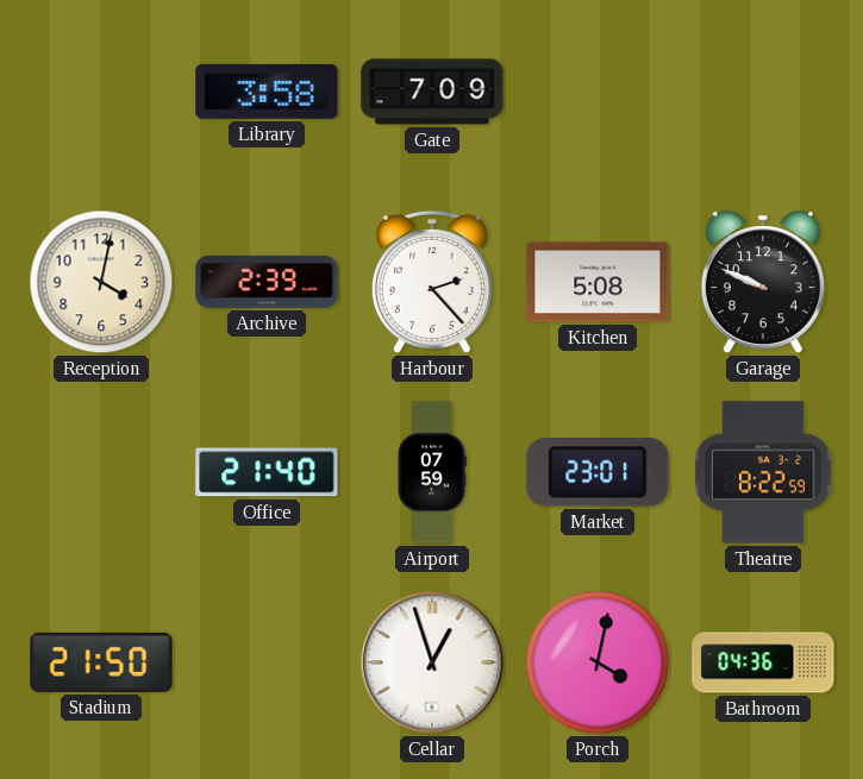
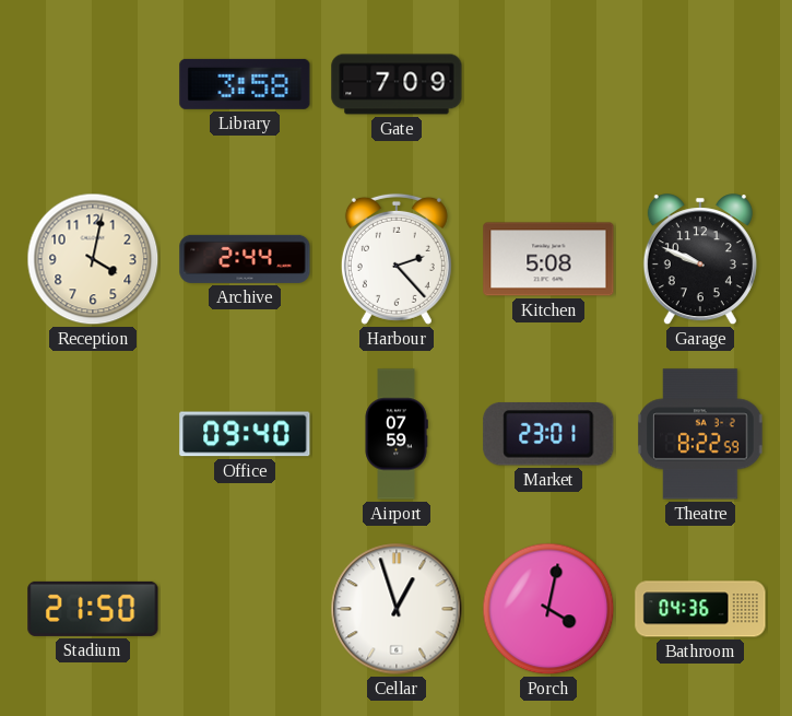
Archive: 2:39 -> 2:44
Office: 21:40 -> 09:40
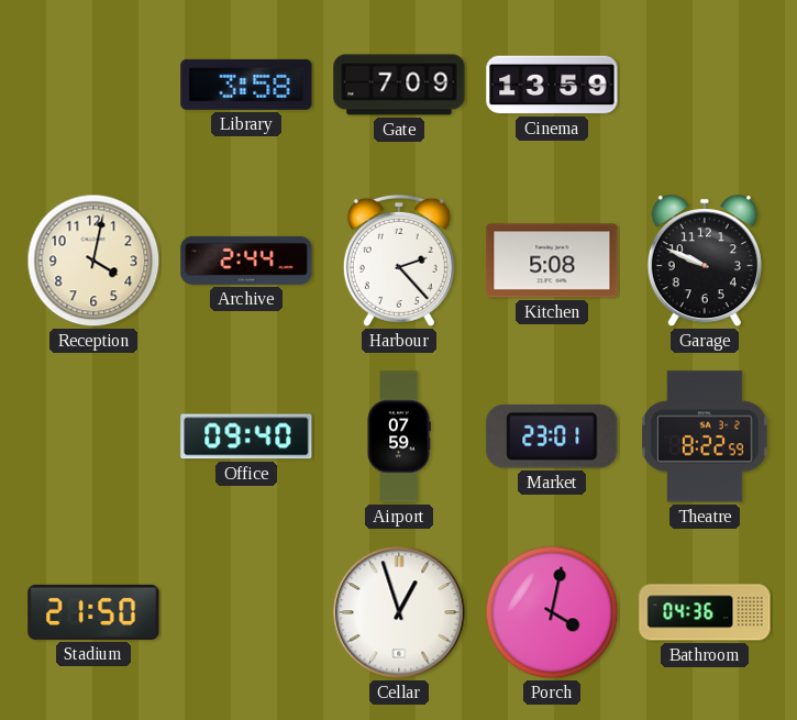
Cinema: none -> 13:59
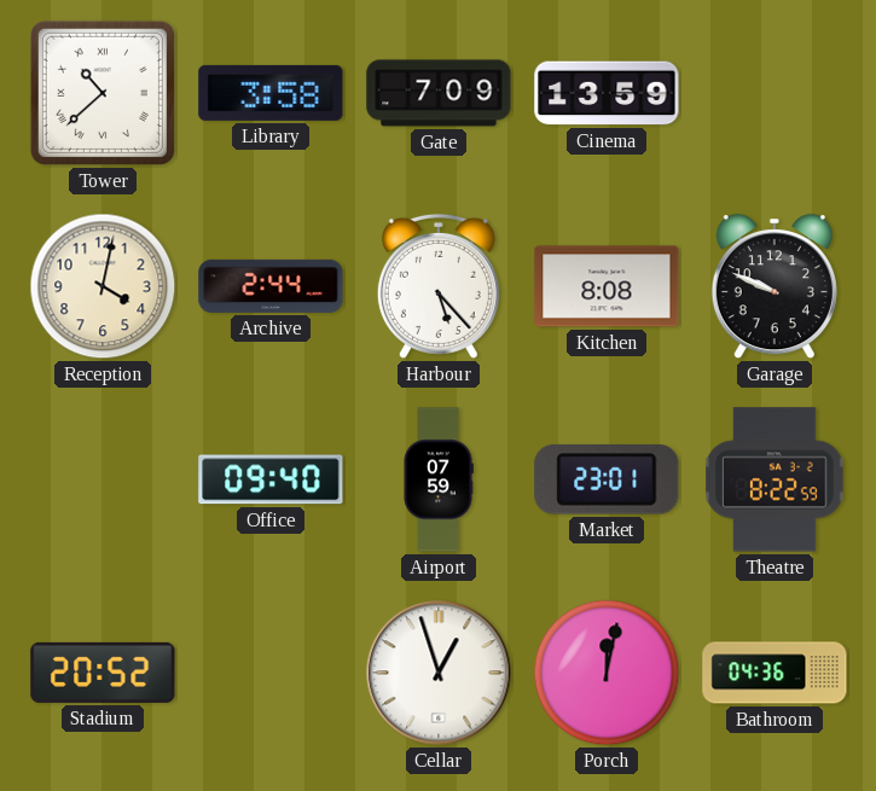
Tower: none -> 10:38
Harbour: 2:23 -> 5:23
Kitchen: 5:08 -> 8:08
Stadium: 21:50 -> 20:52
Porch: 4:02 -> 12:02
